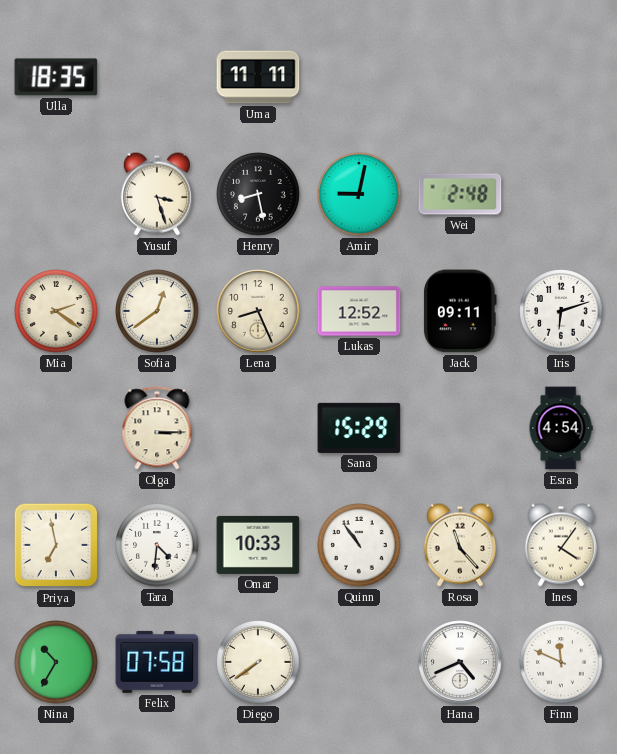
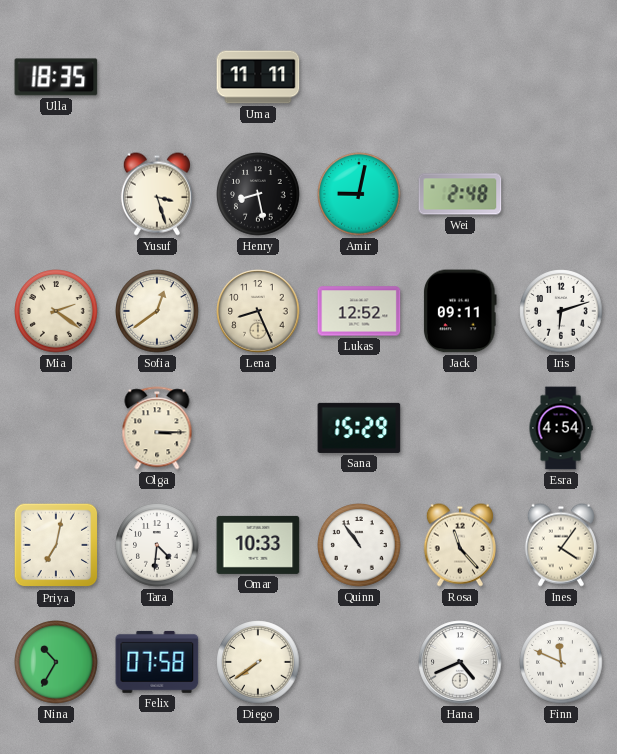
Priya: 6:58 -> 7:02
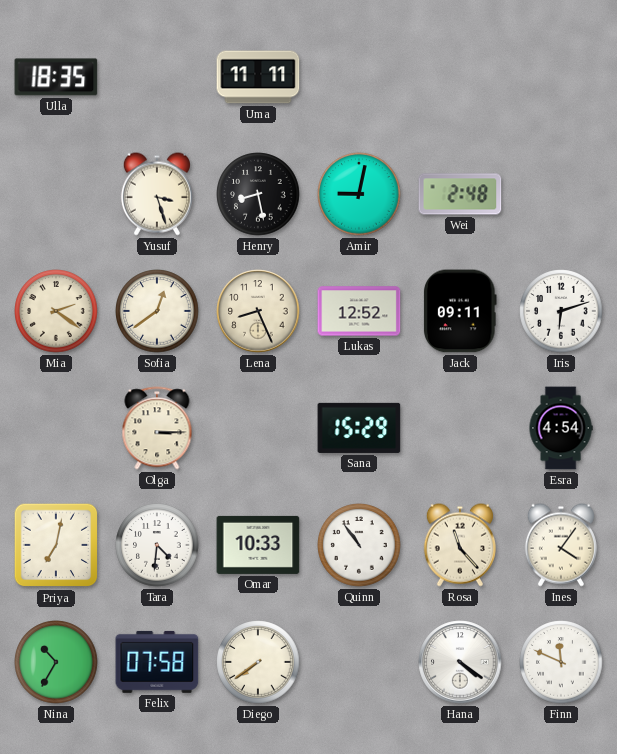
Hana: 4:41 -> 4:21
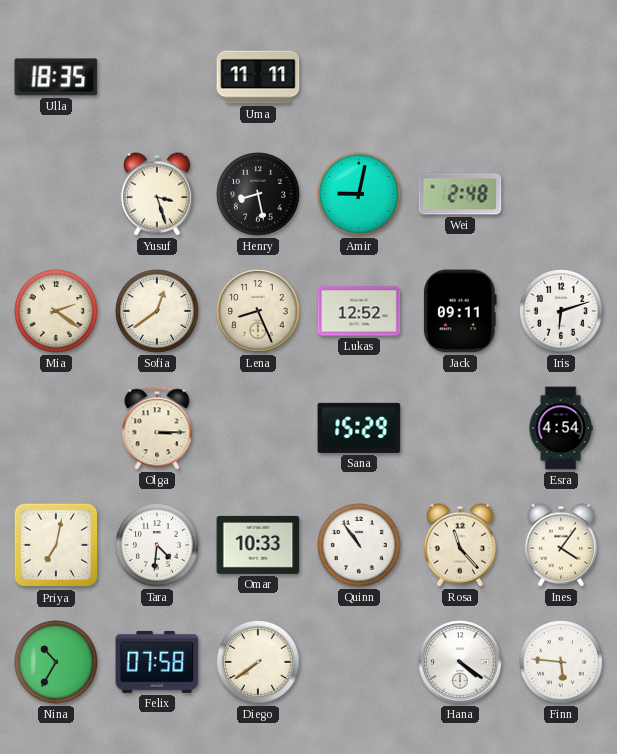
Finn: 11:49 -> 5:46
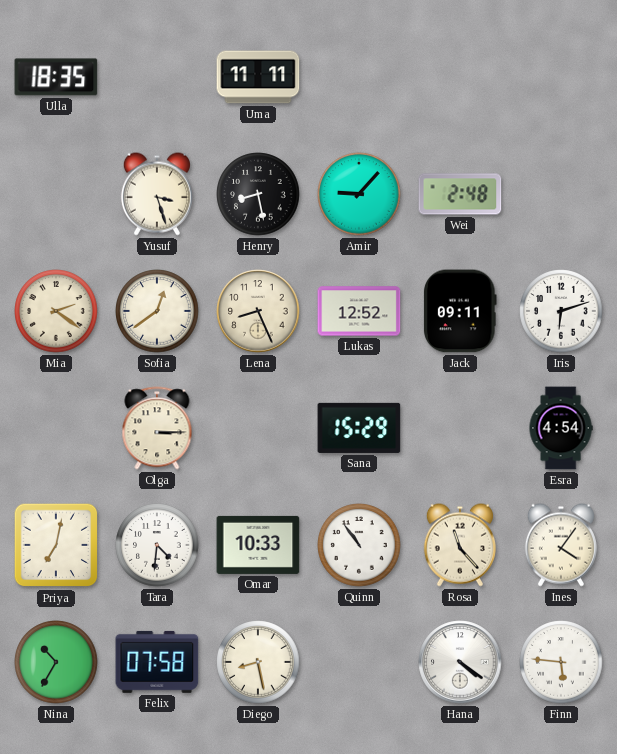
Amir: 9:02 -> 9:07
Diego: 7:39 -> 8:28
